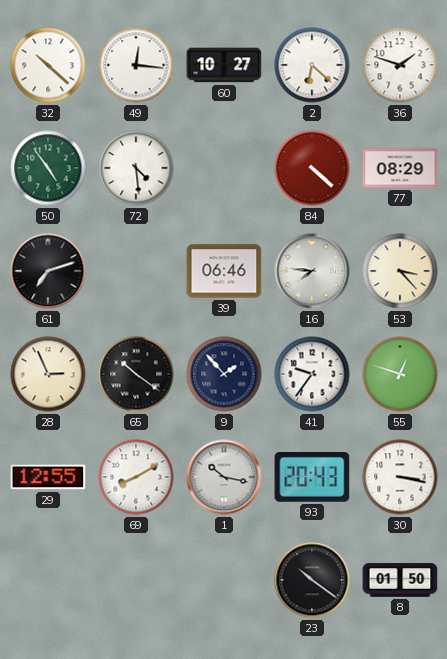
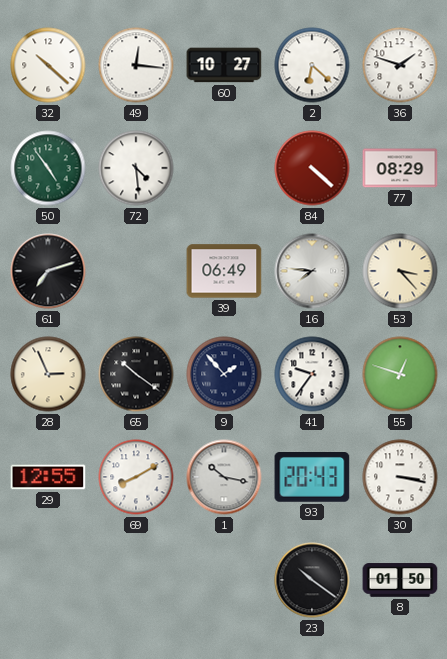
39: 06:46 -> 06:49
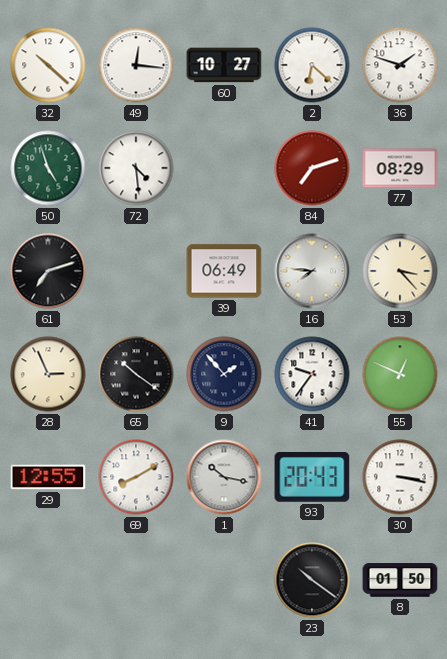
50: 4:54 -> 4:57
84: 4:22 -> 7:12
55: 12:48 -> 12:49
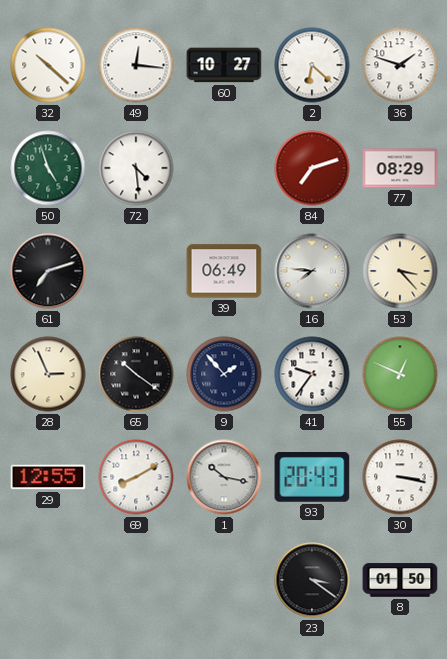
23: 10:21 -> 3:21
